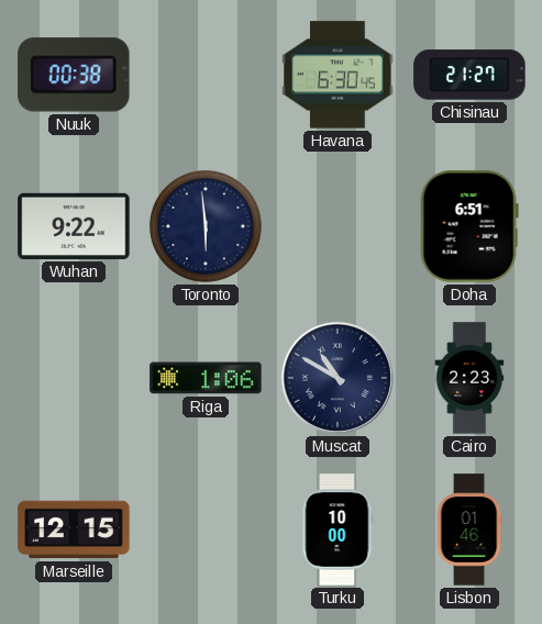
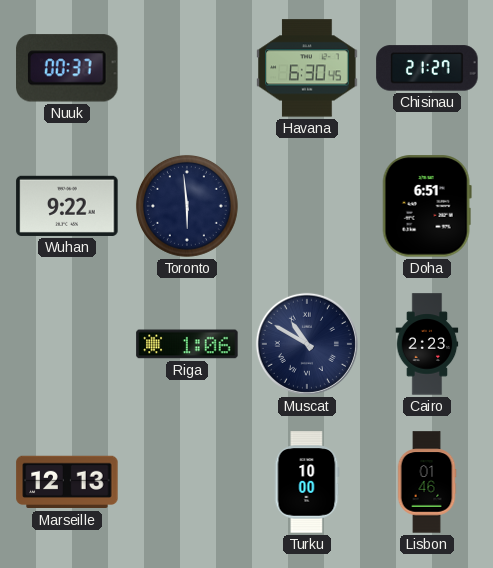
Nuuk: 00:38 -> 00:37
Marseille: 12:15 -> 12:13
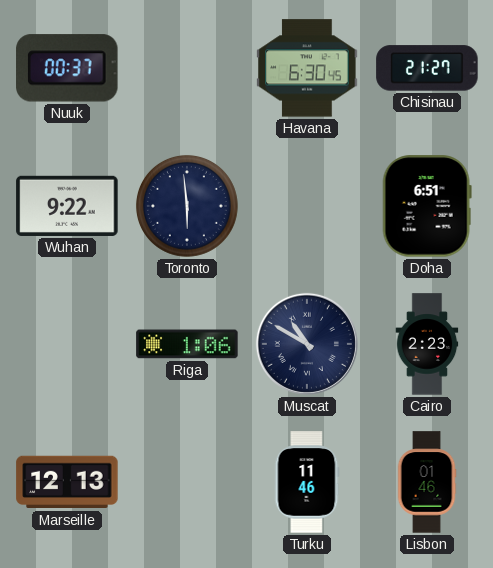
Turku: 10:00 -> 11:46
